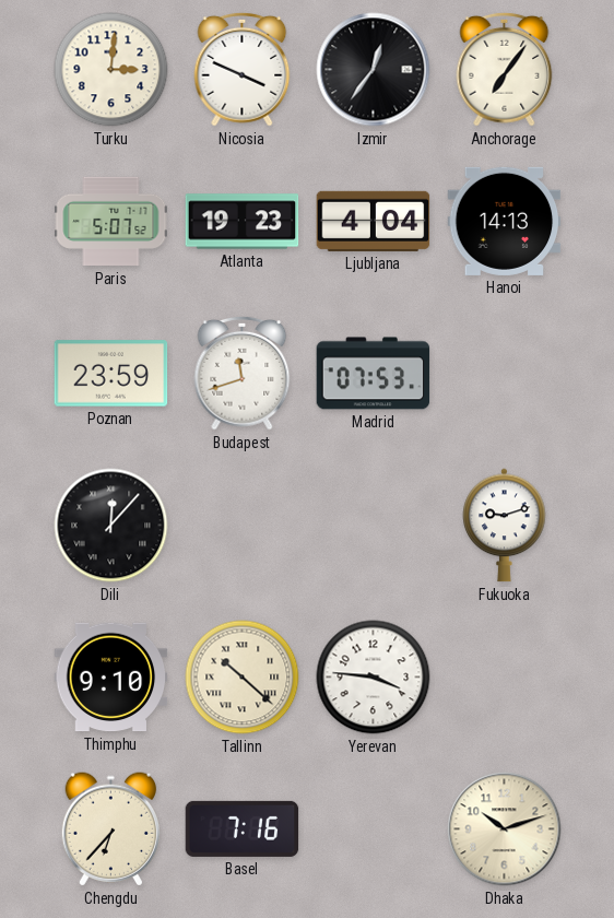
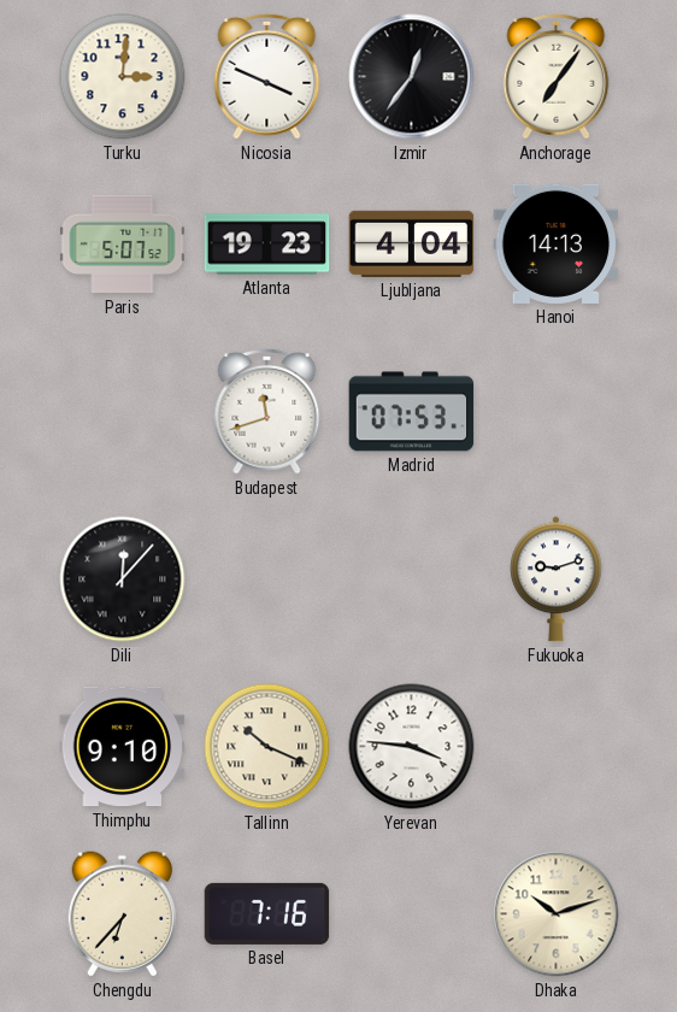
Poznan: 23:59 -> none
Tallinn: 10:22 -> 10:19
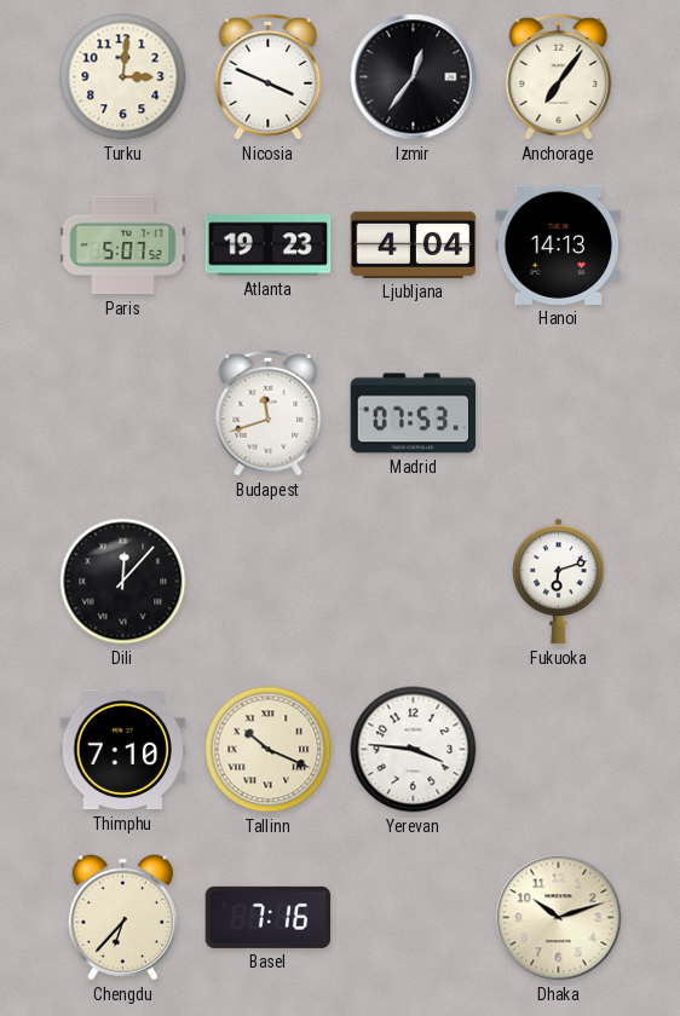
Fukuoka: 9:12 -> 6:12
Thimphu: 9:10 -> 7:10
